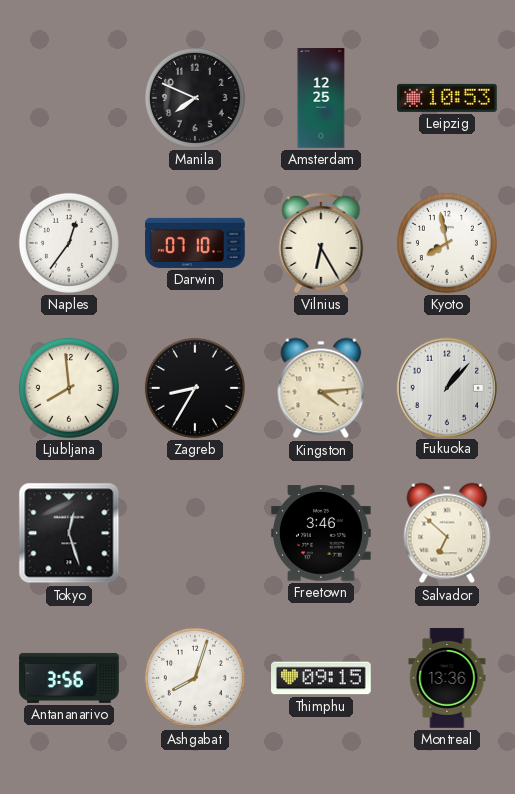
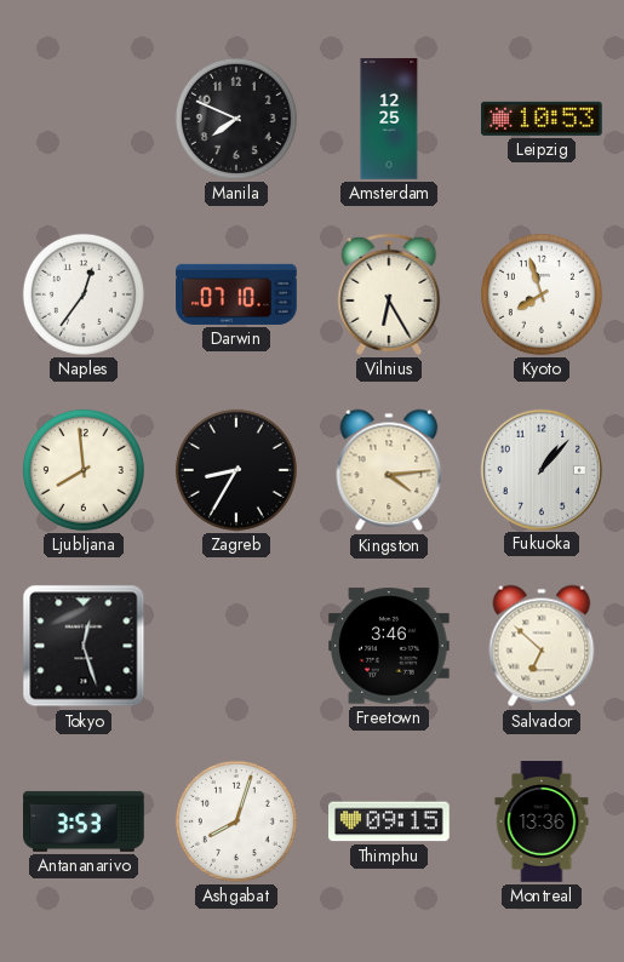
Kyoto: 7:58 -> 7:57
Antananarivo: 3:56 -> 3:53
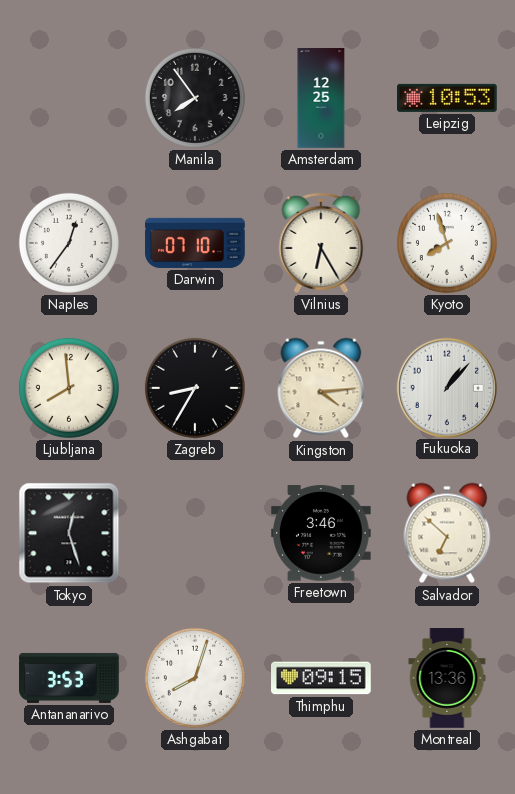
Manila: 7:49 -> 7:54
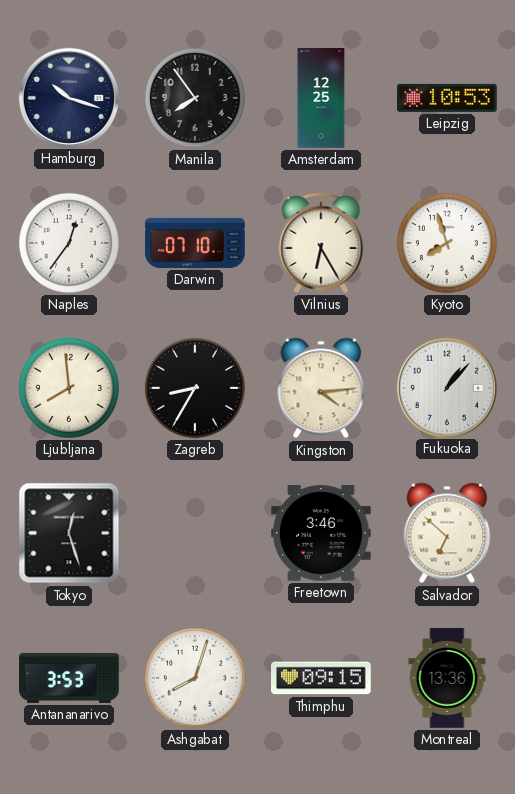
Hamburg: none -> 10:18
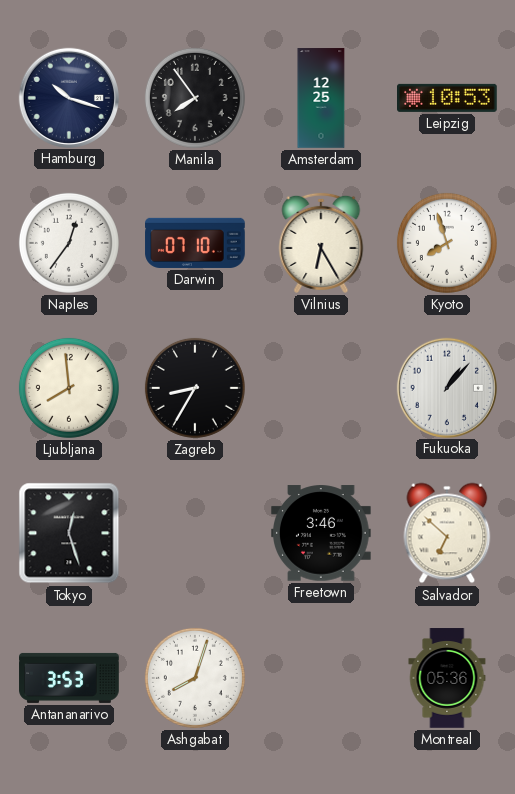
Kingston: 4:14 -> none
Thimphu: 09:15 -> none
Montreal: 13:36 -> 05:36
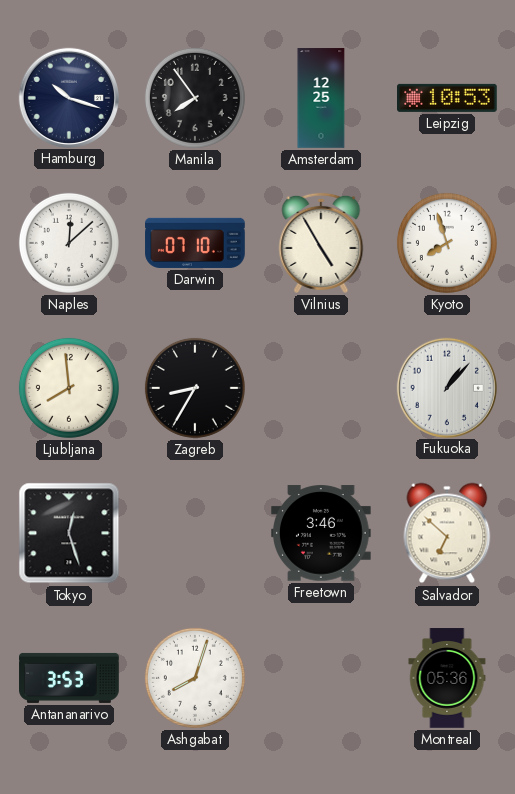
Naples: 12:36 -> 12:08
Vilnius: 6:25 -> 4:55
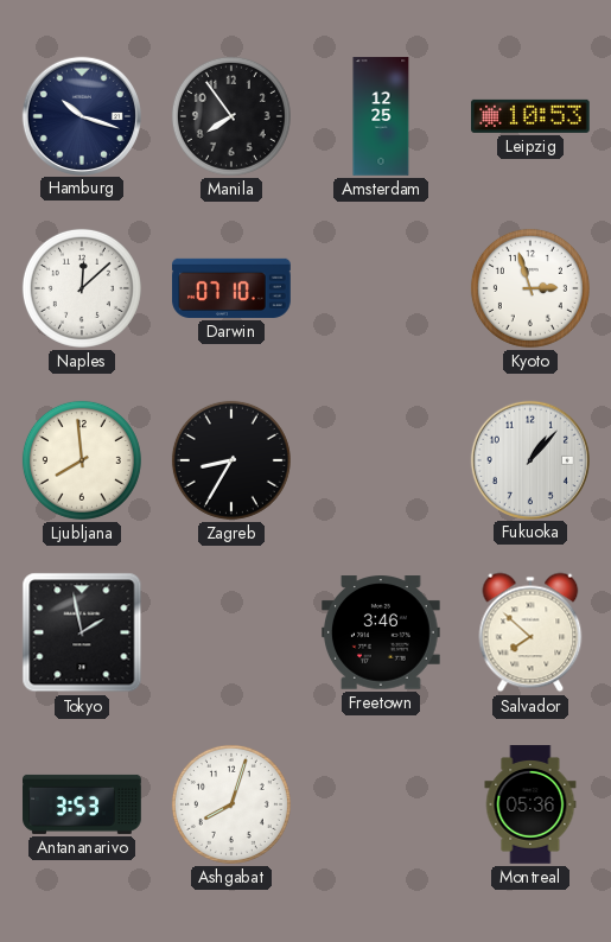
Vilnius: 4:55 -> none
Kyoto: 7:57 -> 2:57
Tokyo: 12:27 -> 1:58
Salvador: 6:52 -> 7:52
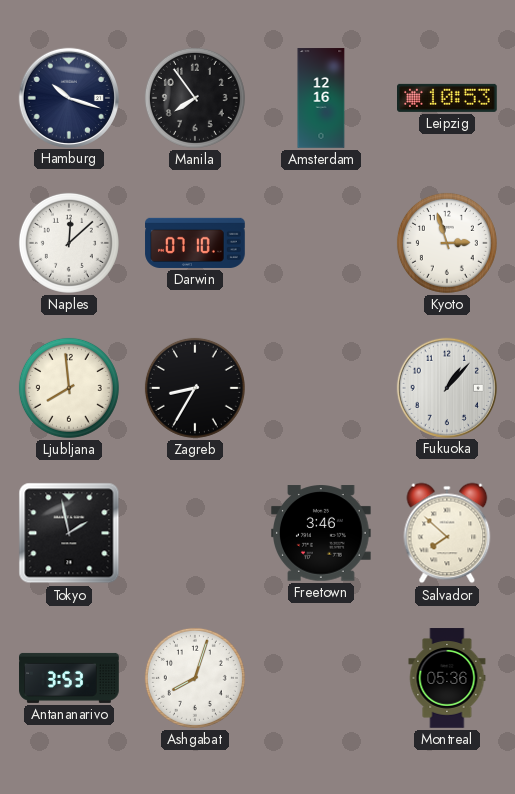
Amsterdam: 12:25 -> 12:16
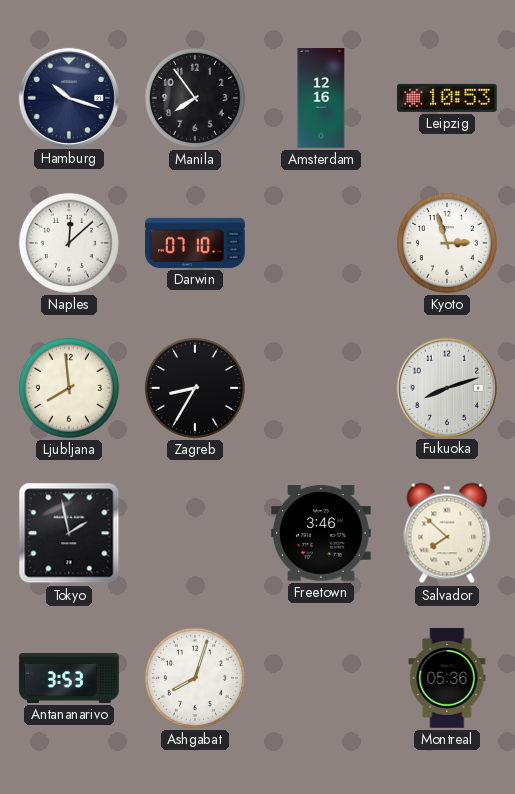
Fukuoka: 1:07 -> 8:12
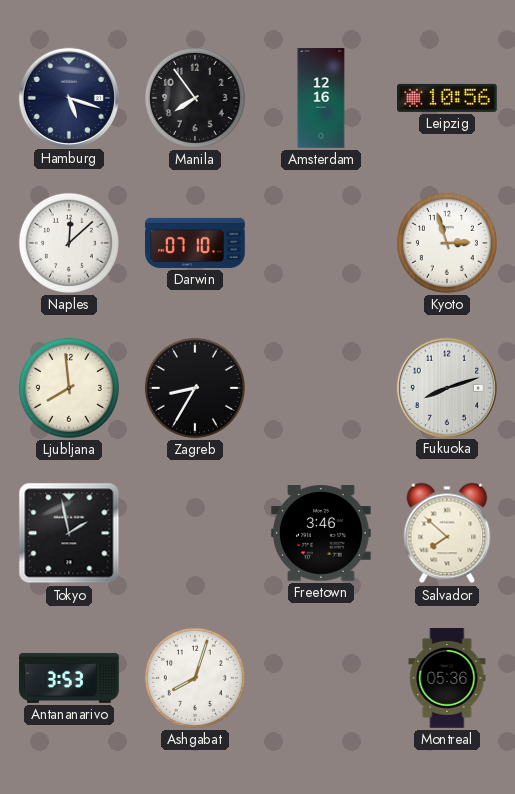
Hamburg: 10:18 -> 5:18
Leipzig: 10:53 -> 10:56
